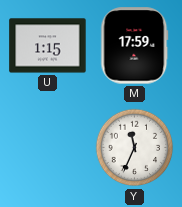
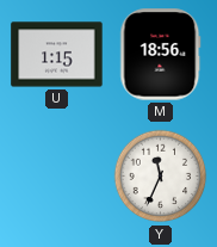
M: 17:59 -> 18:56
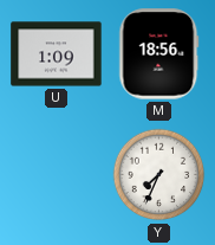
U: 1:15 -> 1:09
Y: 11:34 -> 7:34
